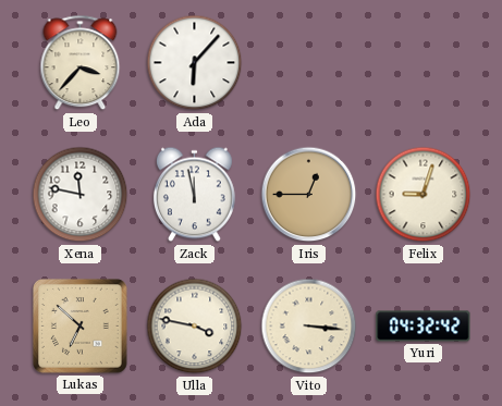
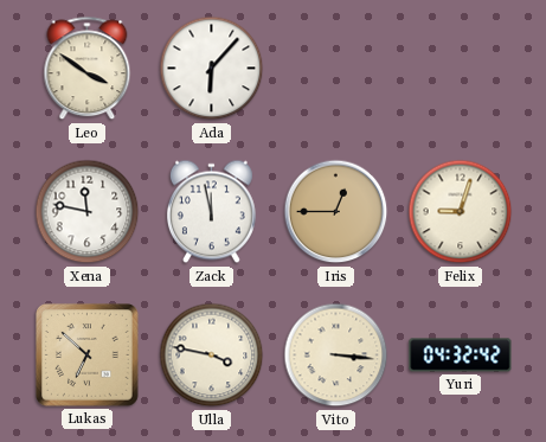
Leo: 3:37 -> 3:51
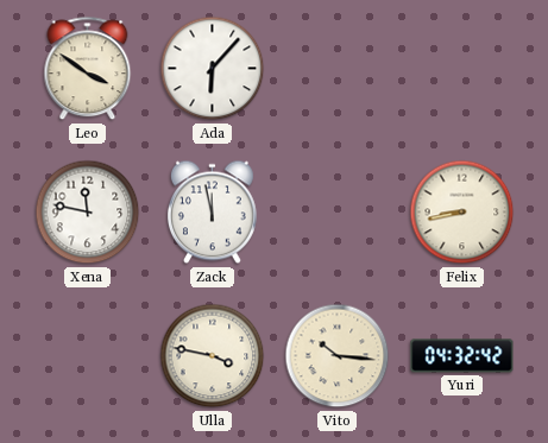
Iris: 12:45 -> none
Felix: 9:03 -> 8:43
Lukas: 6:52 -> none
Vito: 3:16 -> 10:16
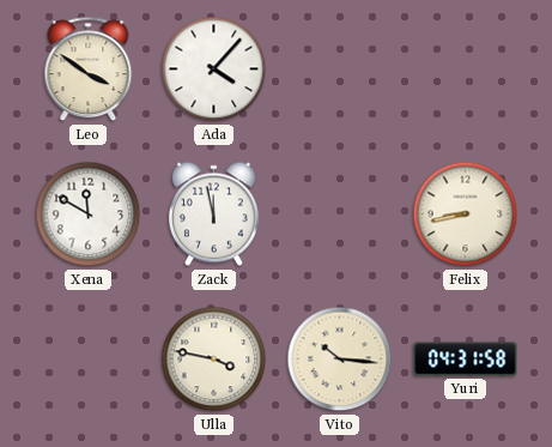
Ada: 6:07 -> 4:07
Xena: 11:47 -> 11:50
Yuri: 04:32 -> 04:31
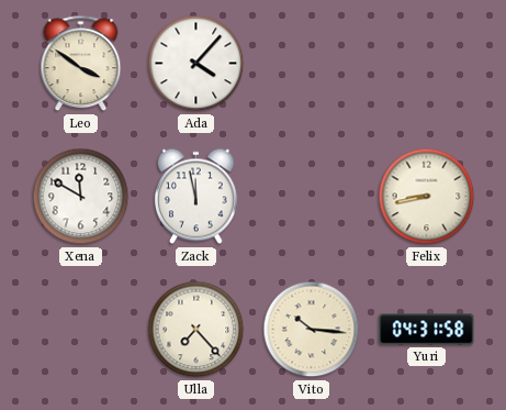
Ulla: 3:47 -> 7:23
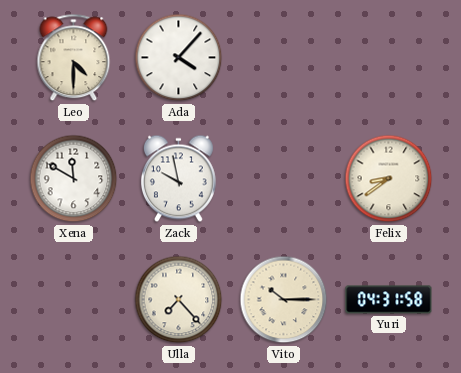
Leo: 3:51 -> 4:30
Zack: 11:58 -> 9:58
Felix: 8:43 -> 8:39
Vito: 10:16 -> 10:15
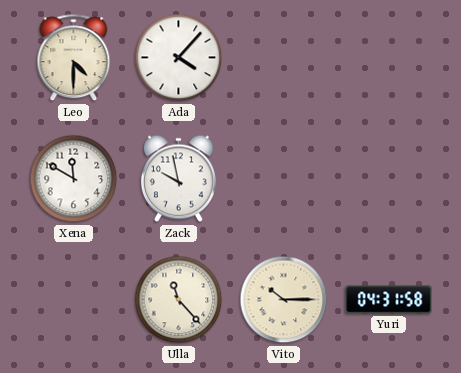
Felix: 8:39 -> none
Ulla: 7:23 -> 11:23
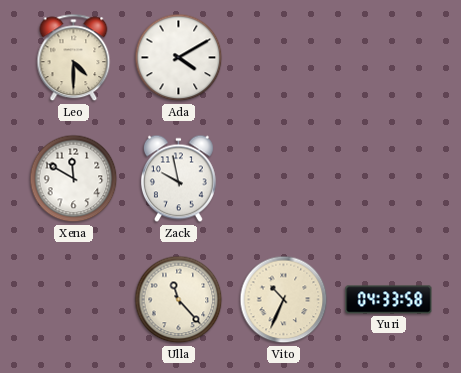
Ada: 4:07 -> 4:10
Vito: 10:15 -> 10:34
Yuri: 04:31 -> 04:33
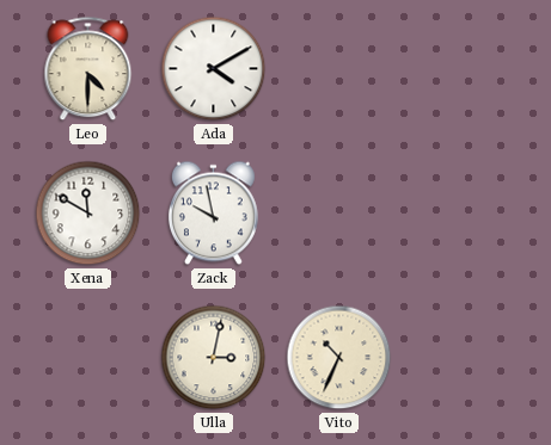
Ulla: 11:23 -> 3:02
Yuri: 04:33 -> none
